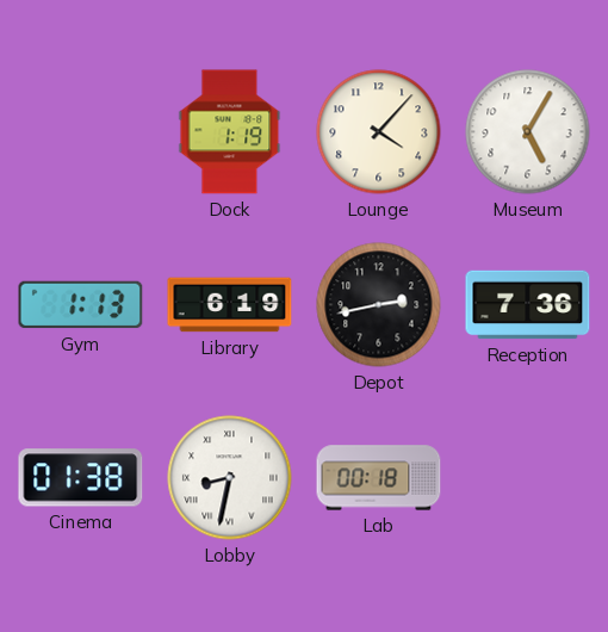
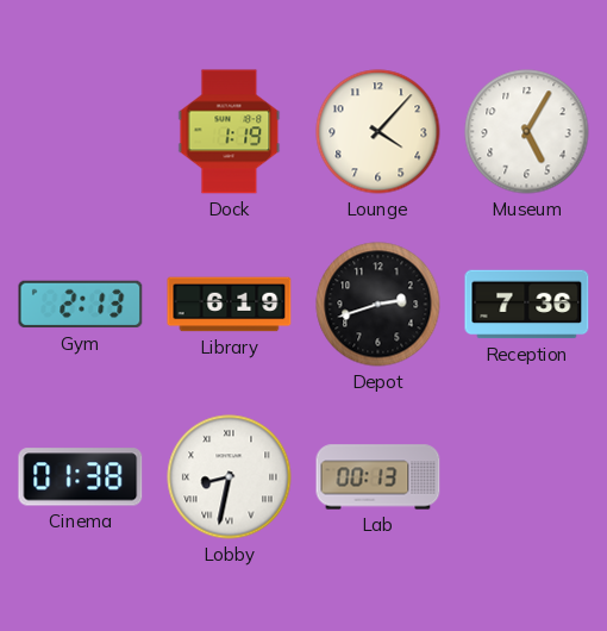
Gym: 1:13 -> 2:13
Depot: 2:43 -> 2:42
Lab: 00:18 -> 00:13
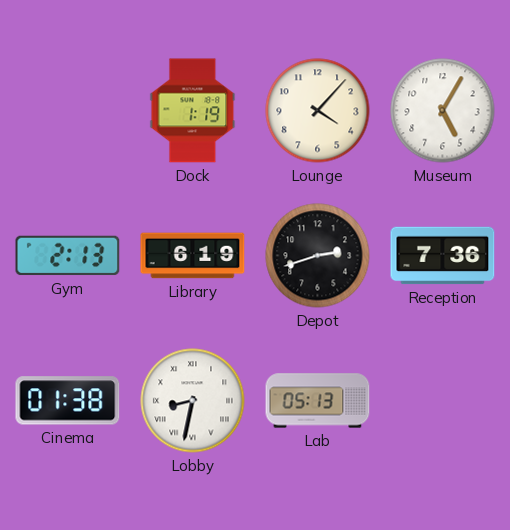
Lab: 00:13 -> 05:13
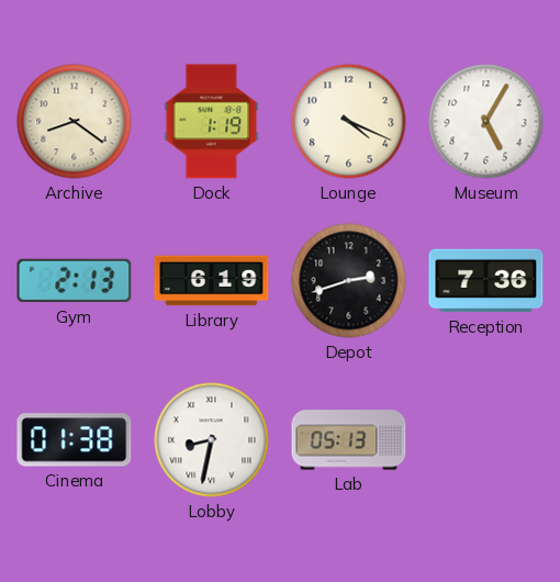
Archive: none -> 8:21
Lounge: 4:07 -> 4:19
